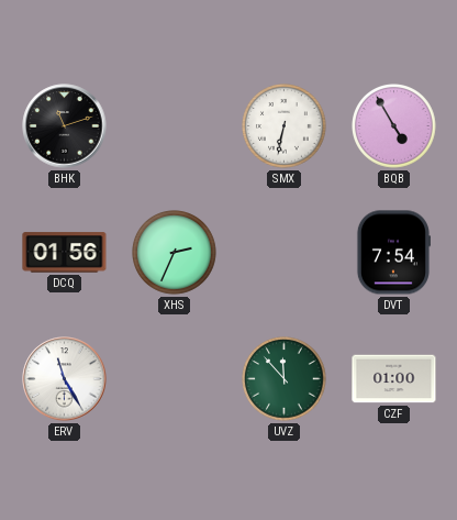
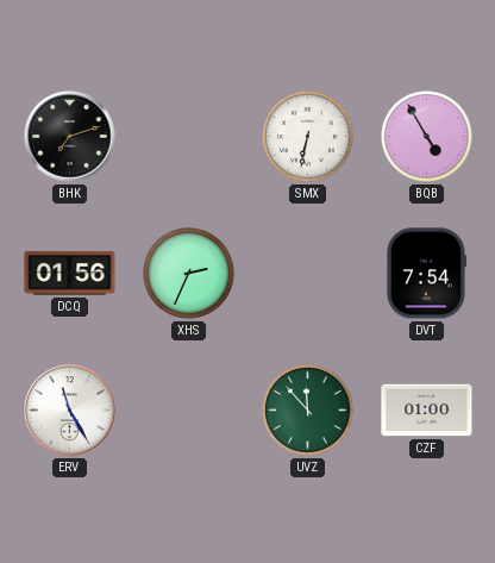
BHK: 11:12 -> 7:12
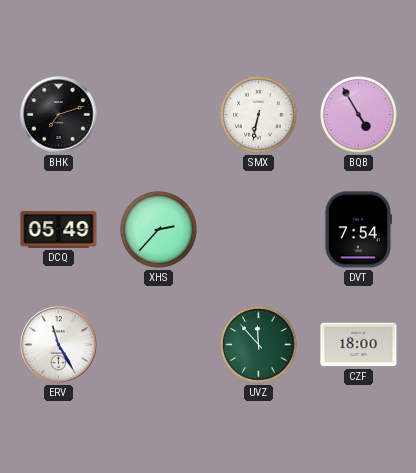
DCQ: 01:56 -> 05:49
XHS: 2:34 -> 2:37
CZF: 01:00 -> 18:00
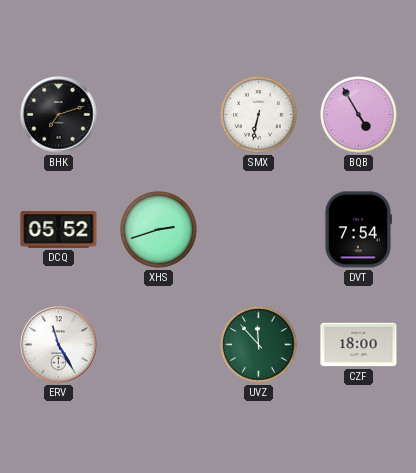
DCQ: 05:49 -> 05:52
XHS: 2:37 -> 2:42
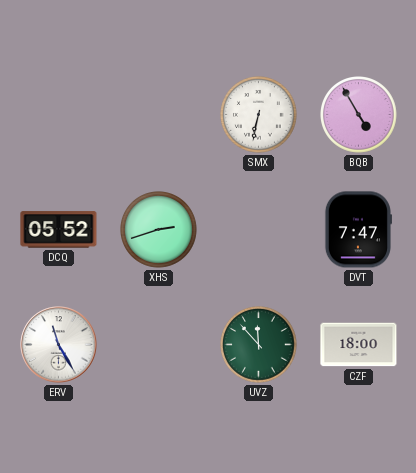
BHK: 7:12 -> none
DVT: 7:54 -> 7:47
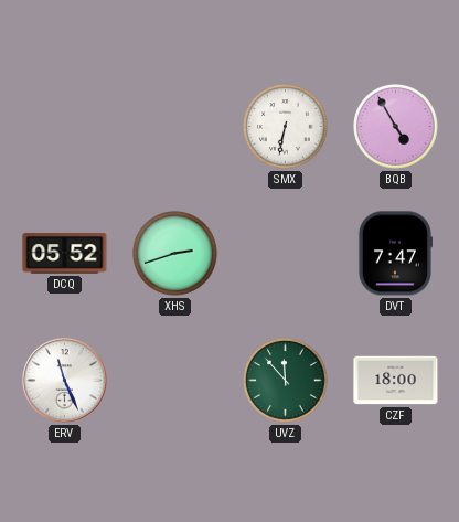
ERV: 11:25 -> 11:26
